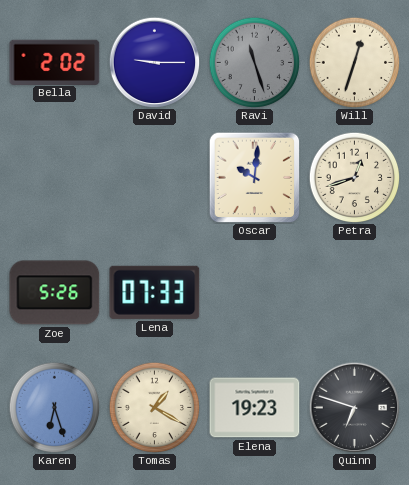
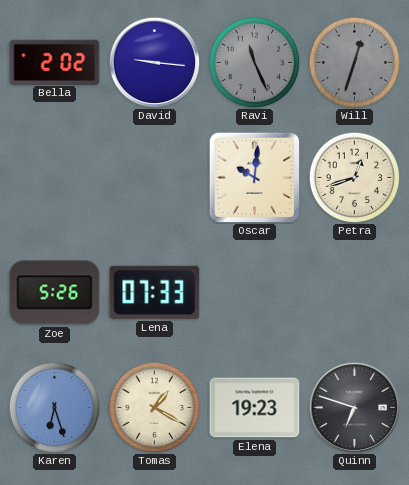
David: 9:15 -> 9:16
Ravi: 11:27 -> 11:26
Will dial: cream -> grey
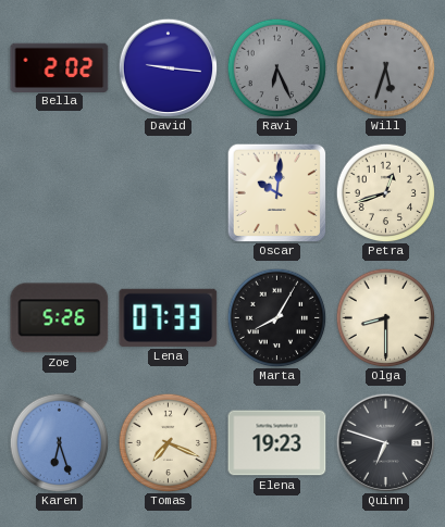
Ravi: 11:26 -> 6:26
Will: 12:33 -> 5:33
Marta: none -> 8:05
Olga: none -> 8:30
Tomas: 1:20 -> 7:19
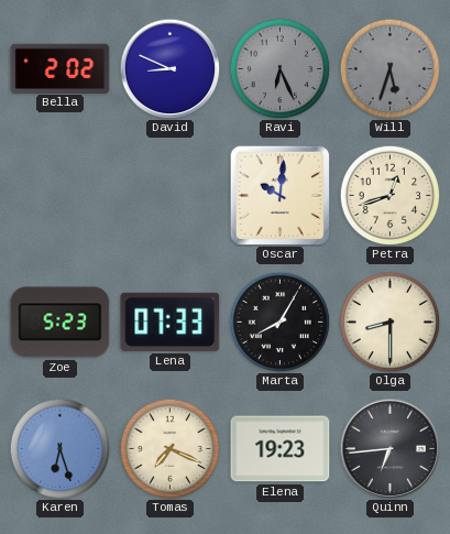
David: 9:16 -> 8:49
Zoe: 5:26 -> 5:23
Quinn: 6:48 -> 6:44
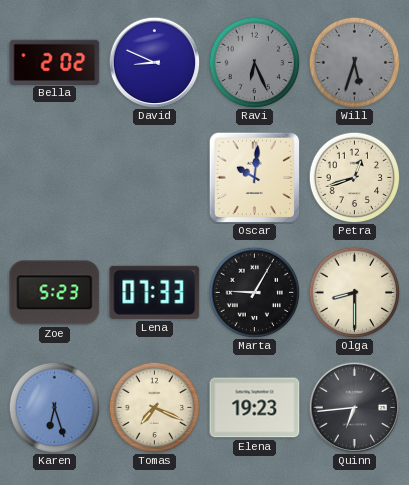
Marta: 8:05 -> 9:05
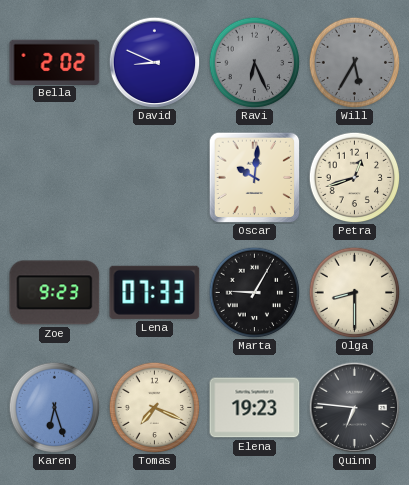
Will: 5:33 -> 5:35
Zoe: 5:23 -> 9:23
Quinn: 6:44 -> 6:46
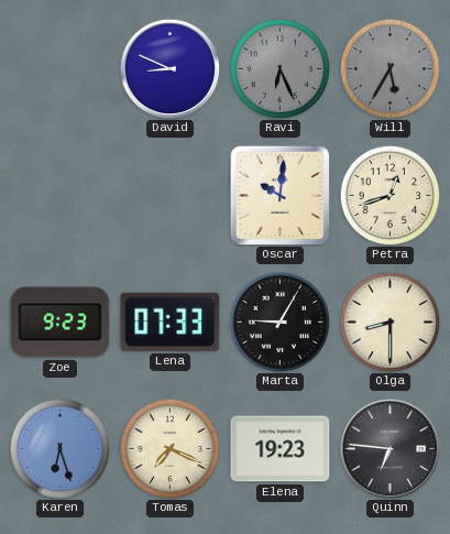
Bella: 2:02 -> none
